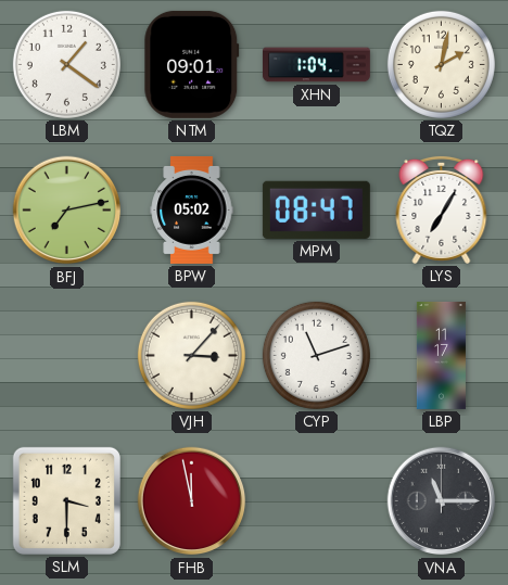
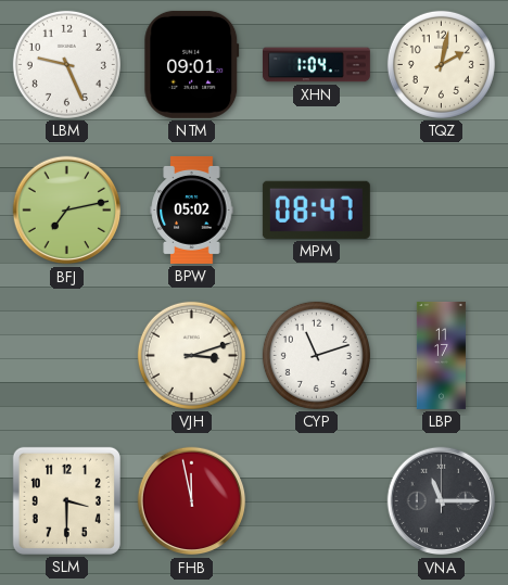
LBM: 1:21 -> 9:26
LYS: 7:05 -> none
VJH: 3:07 -> 3:12
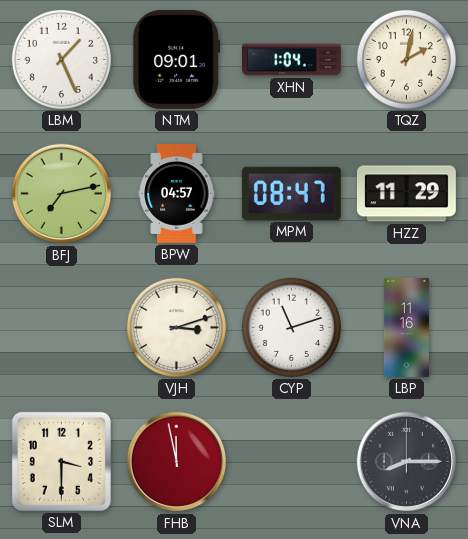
LBM: 9:26 -> 1:26
BPW: 05:02 -> 04:57
HZZ: none -> 11:29
LBP: 11:17 -> 11:16
VNA: 11:15 -> 8:15
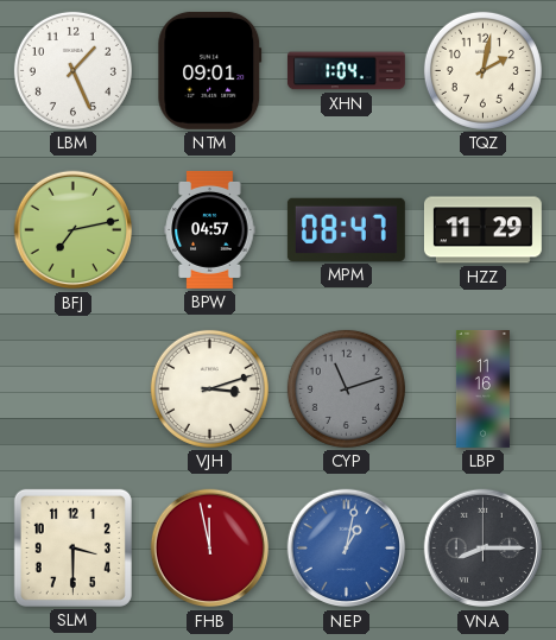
CYP dial: white -> grey
NEP: none -> 1:02
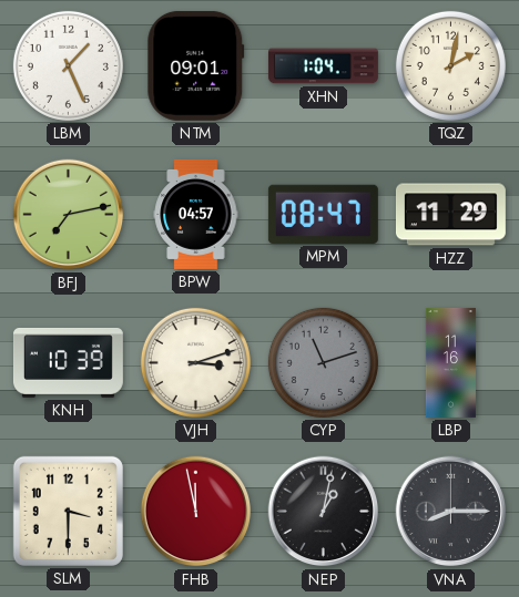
KNH: none -> 10:39
NEP dial: blue -> black
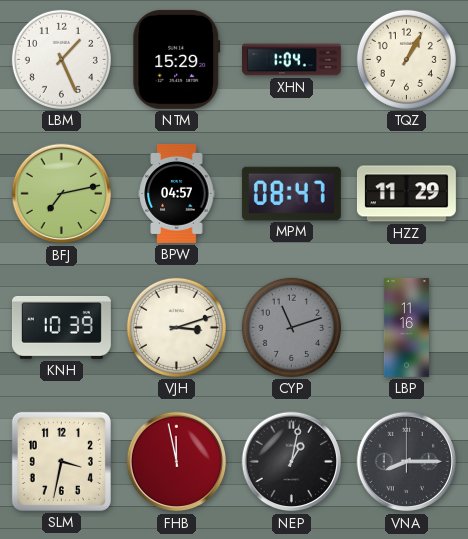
NTM: 09:01 -> 15:29
TQZ: 2:02 -> 1:05
SLM: 3:30 -> 3:32
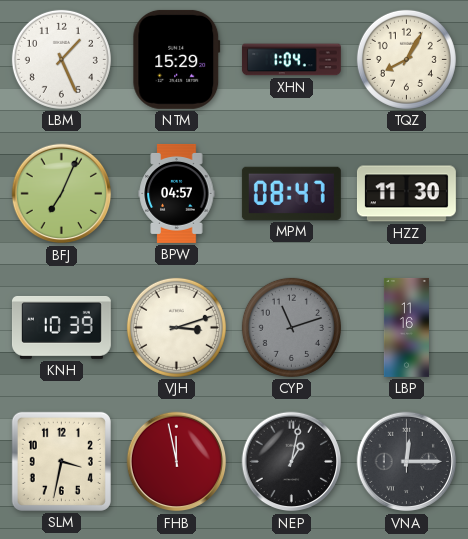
TQZ: 1:05 -> 8:05
BFJ: 7:13 -> 7:04
HZZ: 11:29 -> 11:30
VNA: 8:15 -> 12:15
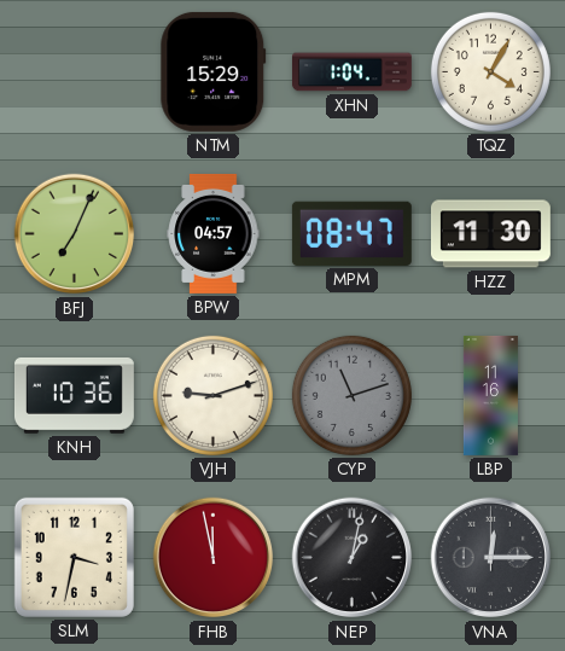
LBM: 1:26 -> none
TQZ: 8:05 -> 4:05
KNH: 10:39 -> 10:36
VJH: 3:12 -> 9:12
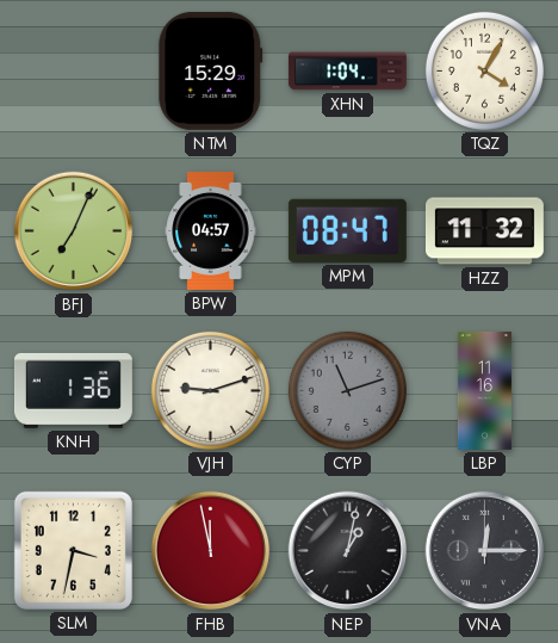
HZZ: 11:30 -> 11:32
KNH: 10:36 -> 1:36
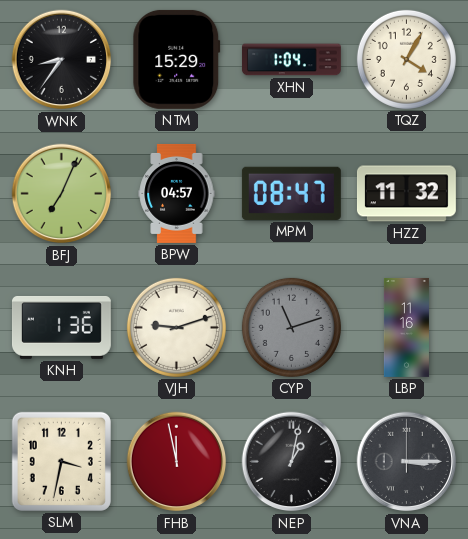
WNK: none -> 8:36
VNA: 12:15 -> 3:15
